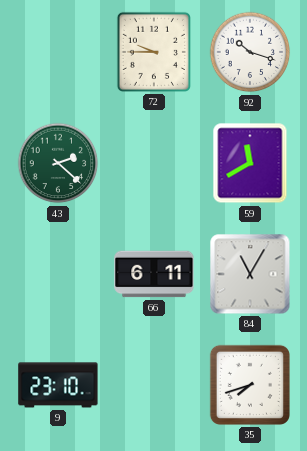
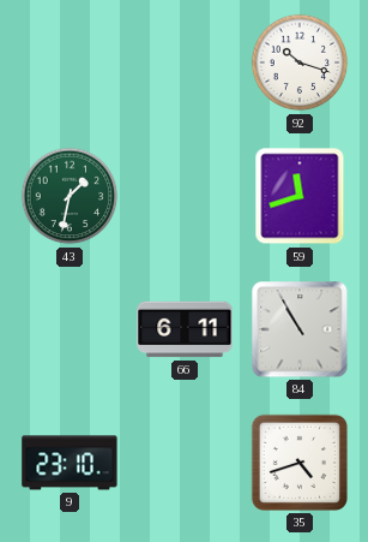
72: 9:45 -> none
43: 2:22 -> 1:32
59: 11:40 -> 11:42
84: 11:05 -> 10:55
35: 7:42 -> 4:42
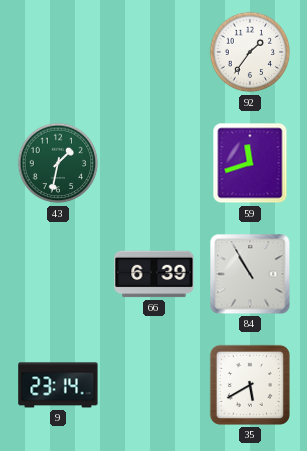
92: 10:18 -> 1:36
66: 6:11 -> 6:39
9: 23:10 -> 23:14
35: 4:42 -> 5:40
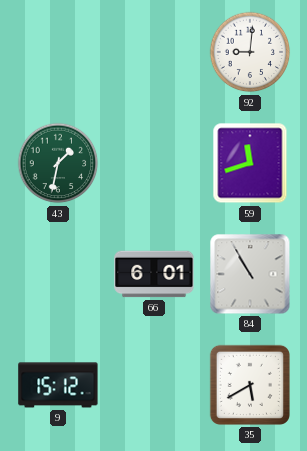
92: 1:36 -> 9:01
66: 6:39 -> 6:01
9: 23:14 -> 15:12
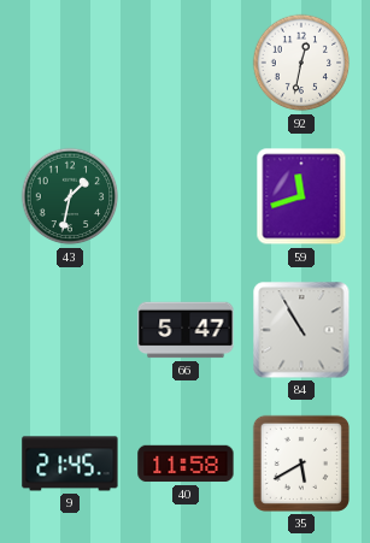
92: 9:01 -> 12:32
66: 6:01 -> 5:47
9: 15:12 -> 21:45
40: none -> 11:58
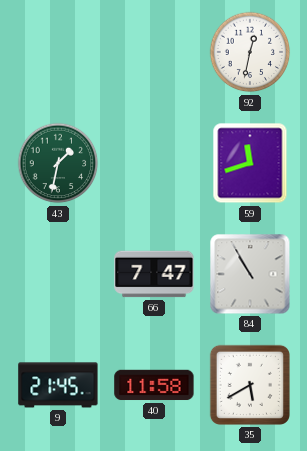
66: 5:47 -> 7:47
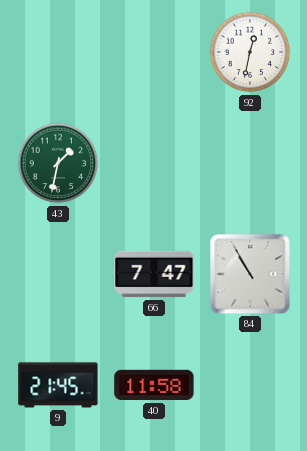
59: 11:42 -> none
35: 5:40 -> none
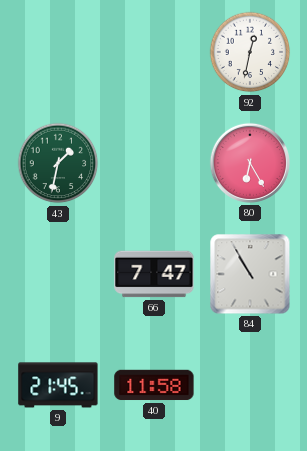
80: none -> 6:25
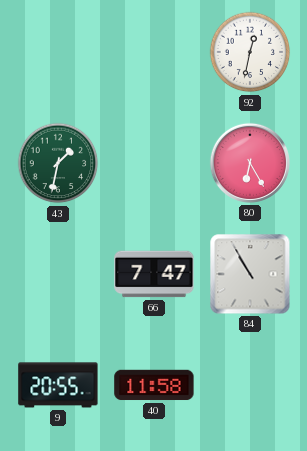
9: 21:45 -> 20:55
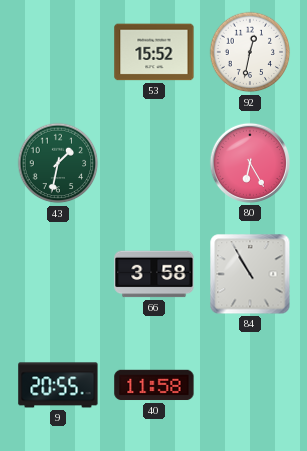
53: none -> 15:52
66: 7:47 -> 3:58
